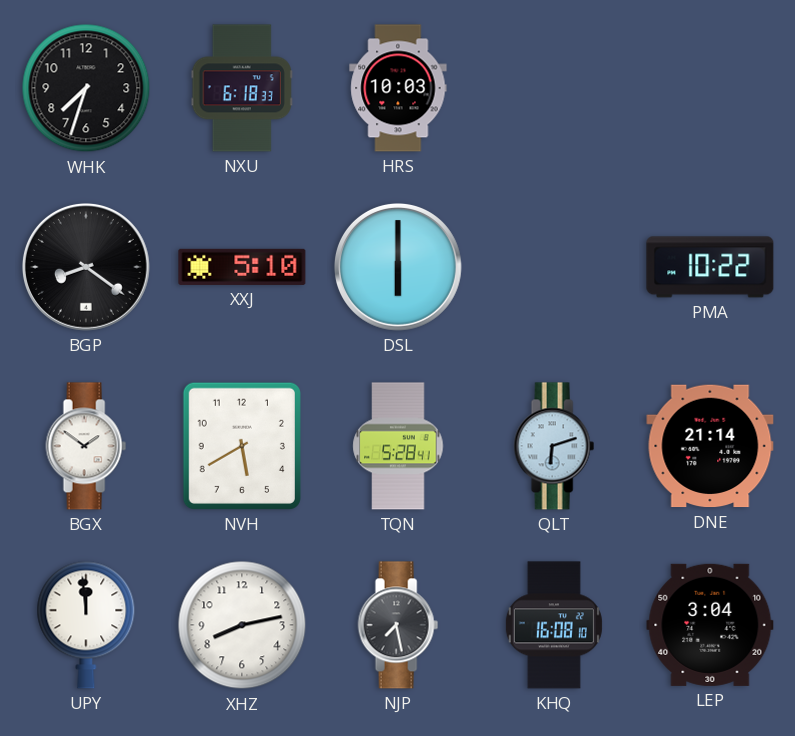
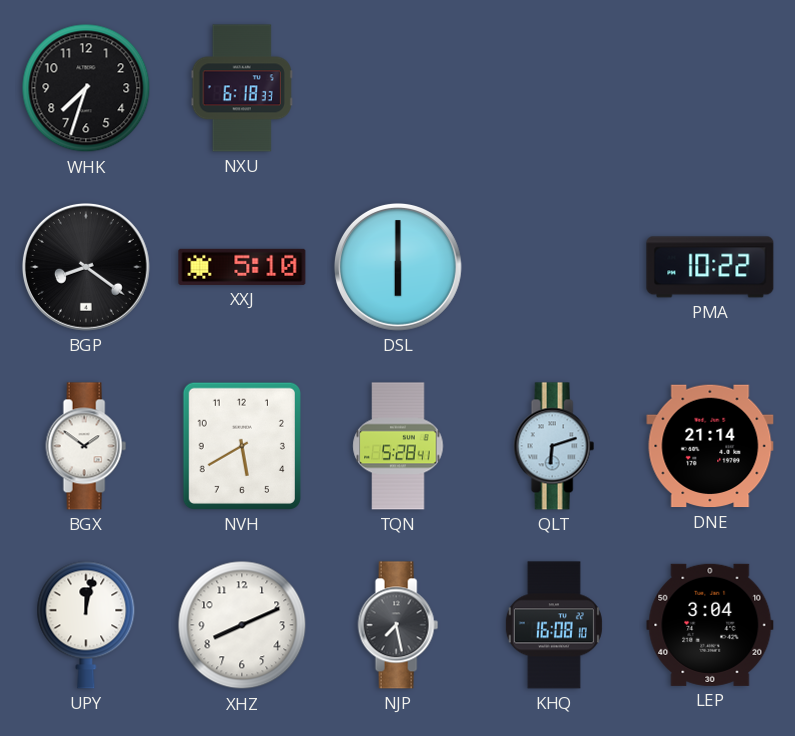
HRS: 10:03 -> none
UPY: 11:59 -> 12:02
XHZ: 8:13 -> 8:11
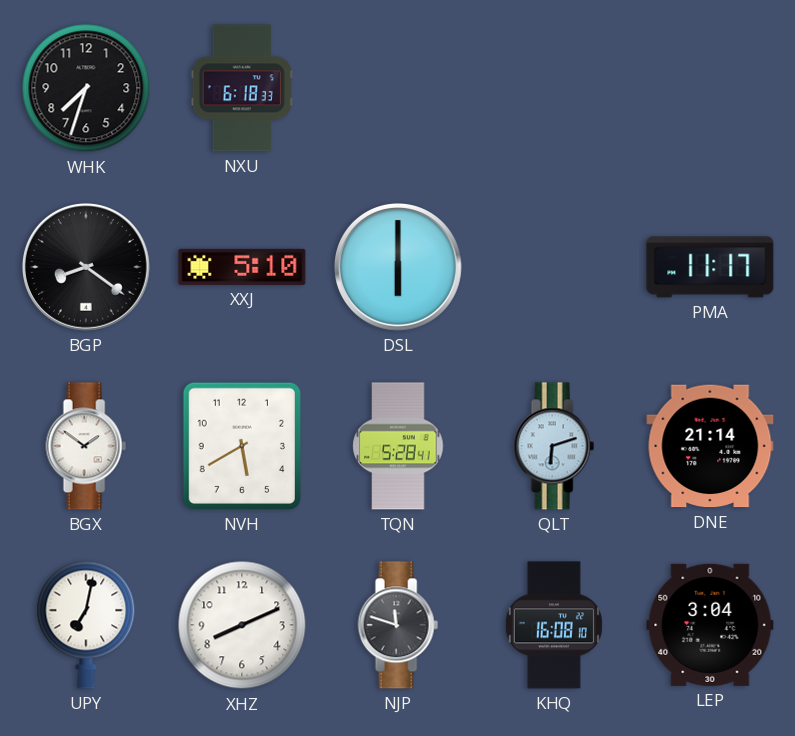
PMA: 10:22 -> 11:17
UPY: 12:02 -> 7:02
NJP: 7:28 -> 11:48
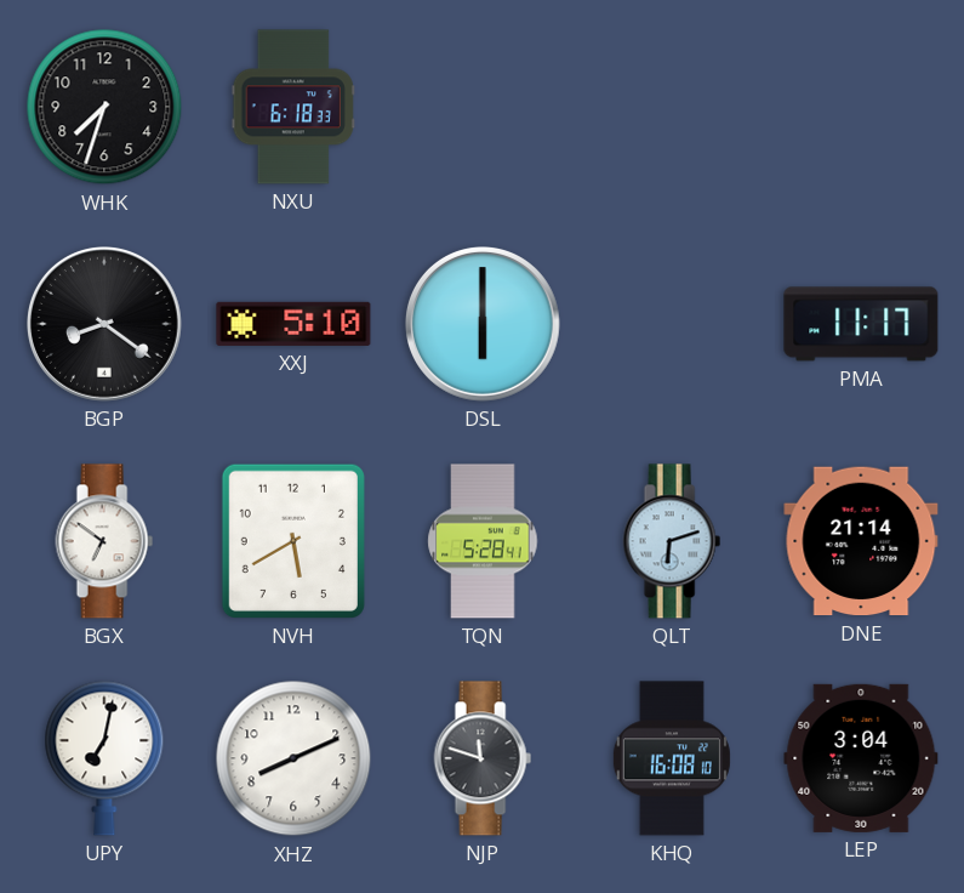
BGX: 1:51 -> 6:51
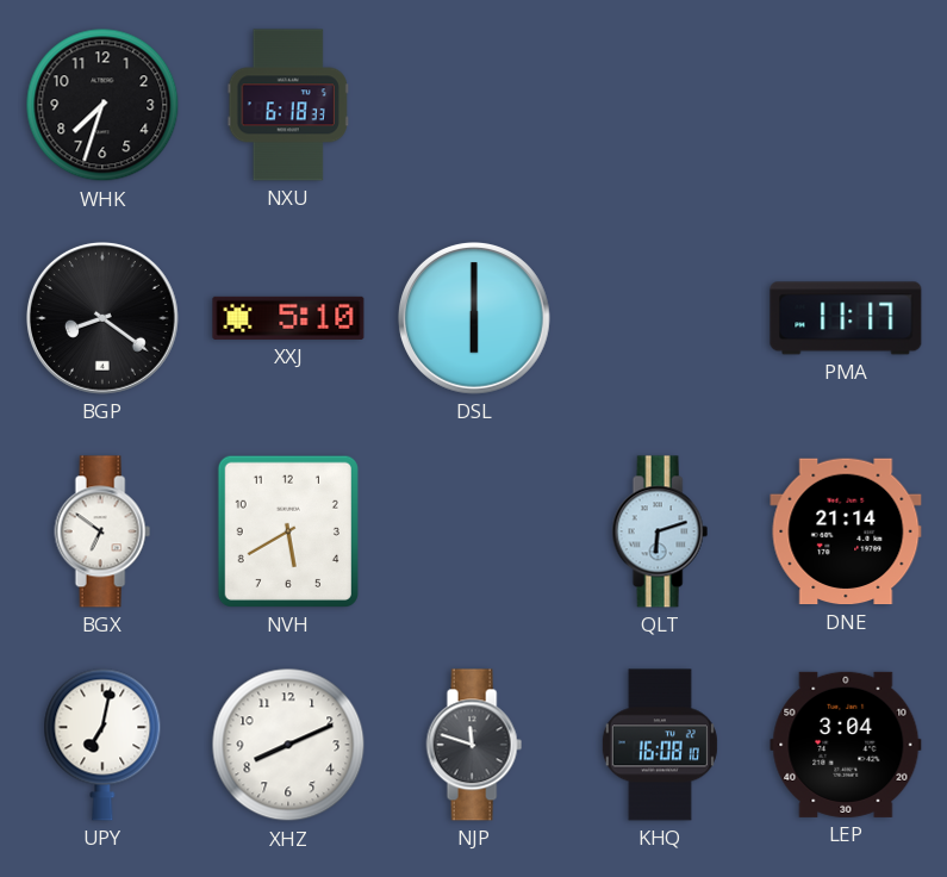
TQN: 5:28 -> none
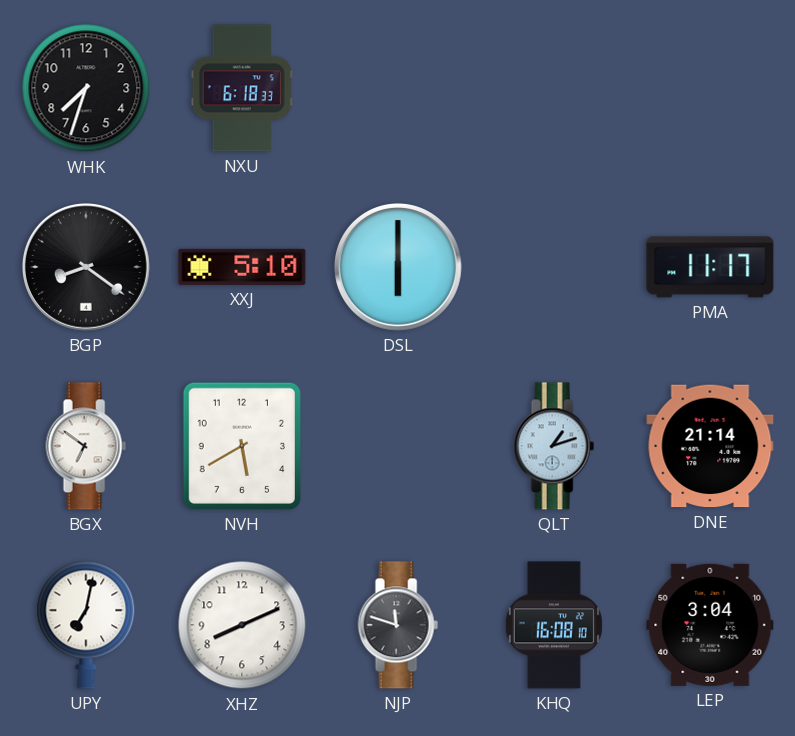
QLT: 6:12 -> 1:12
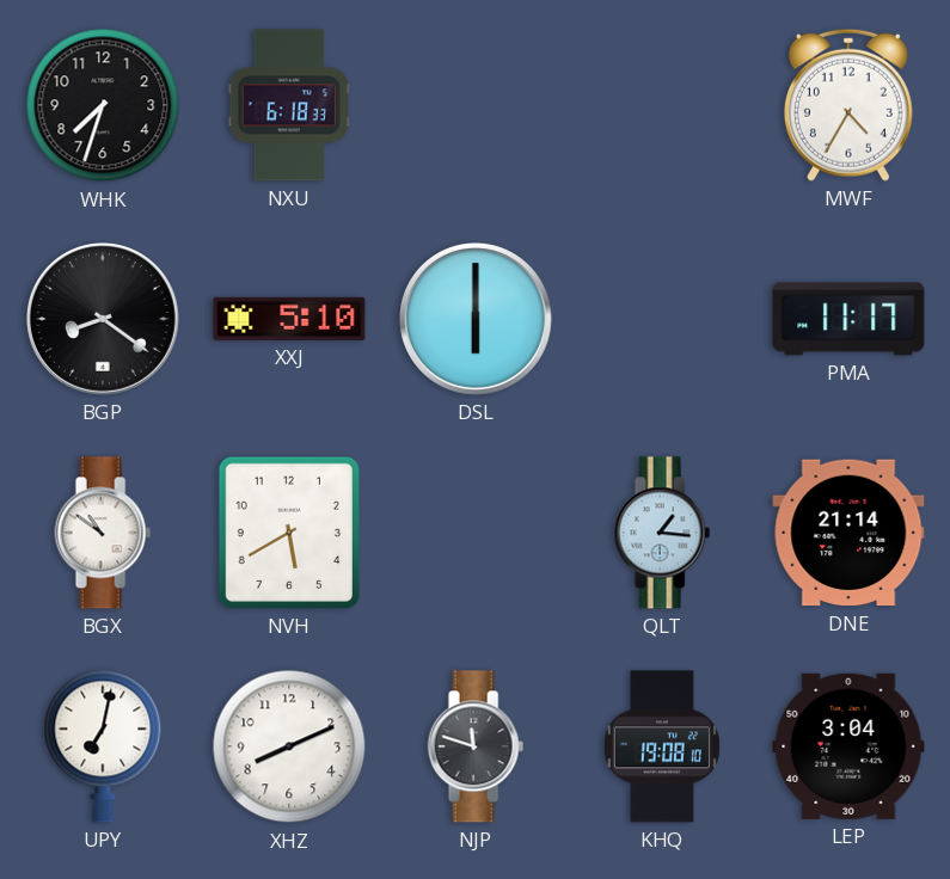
MWF: none -> 4:35
BGX: 6:51 -> 10:51
QLT: 1:12 -> 1:16
KHQ: 16:08 -> 19:08
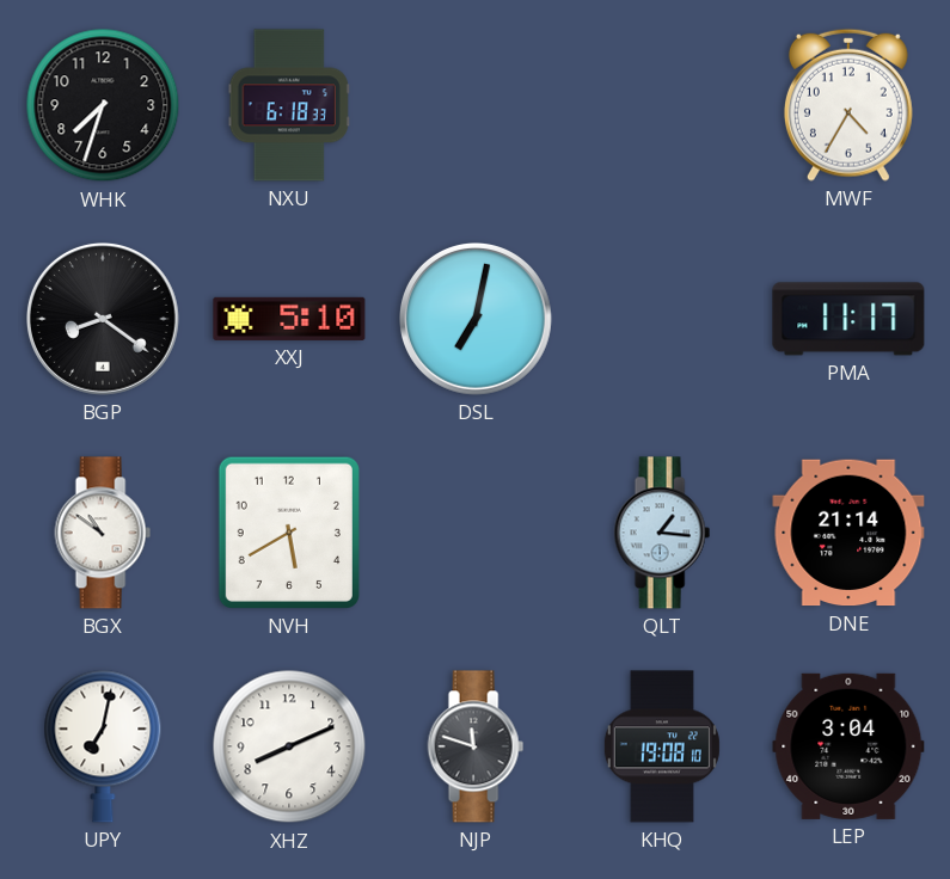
DSL: 6:00 -> 7:02
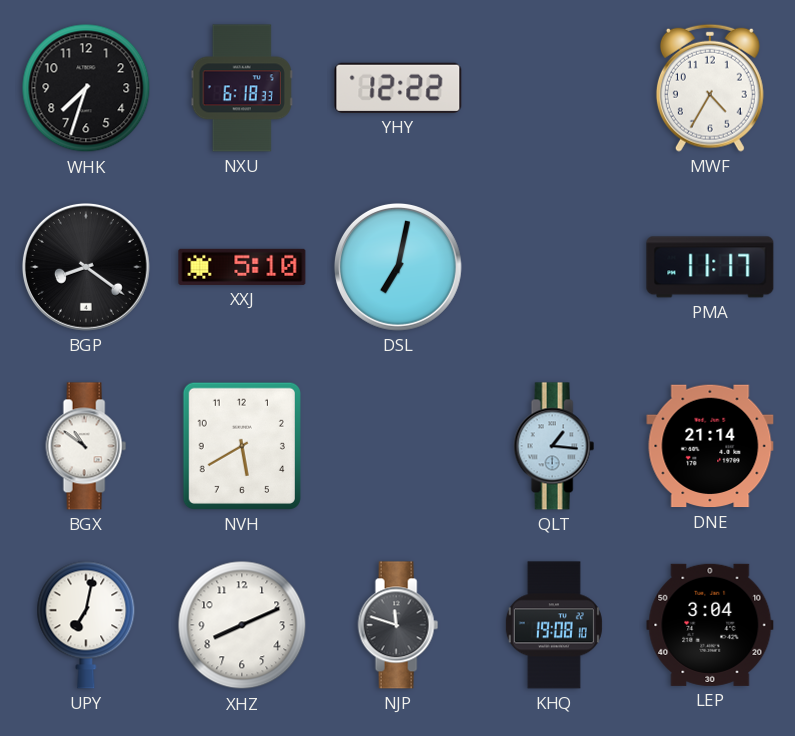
YHY: none -> 12:22
